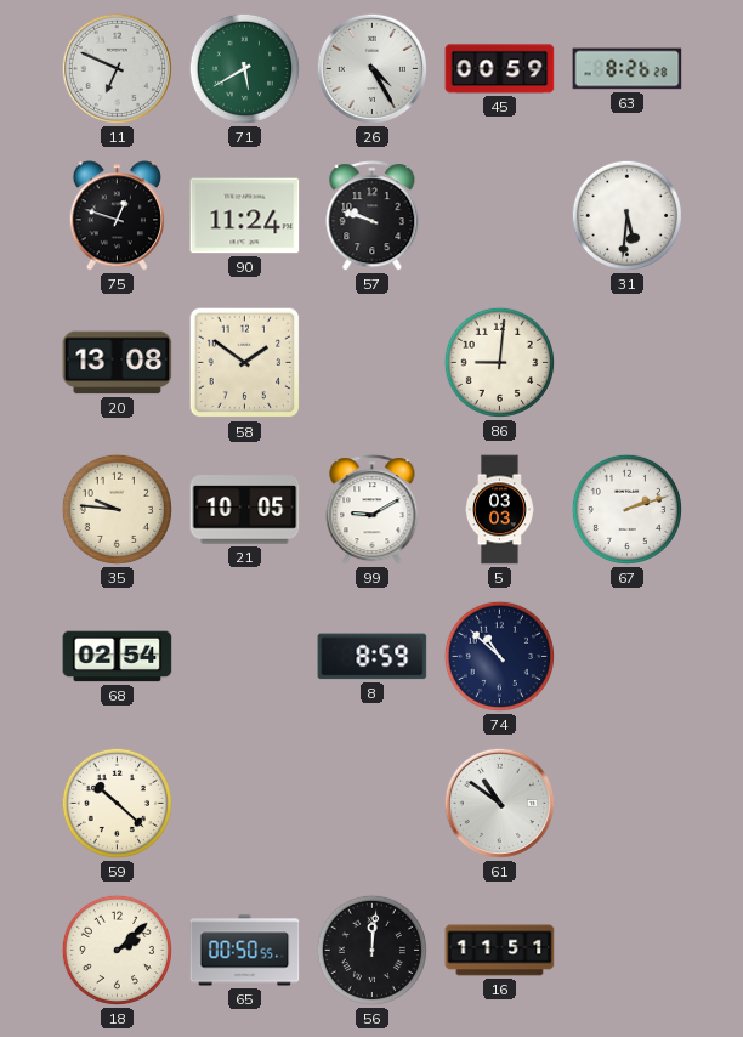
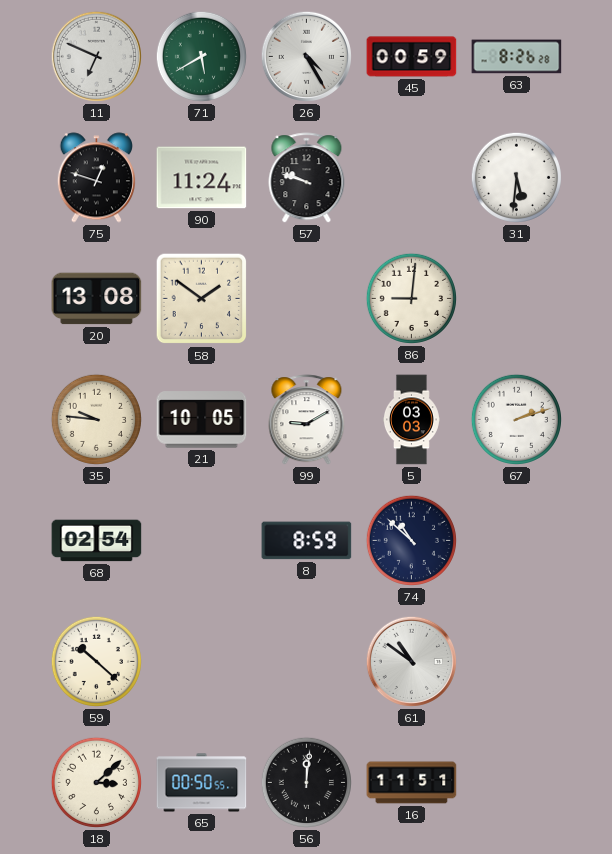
18: 2:08 -> 3:08
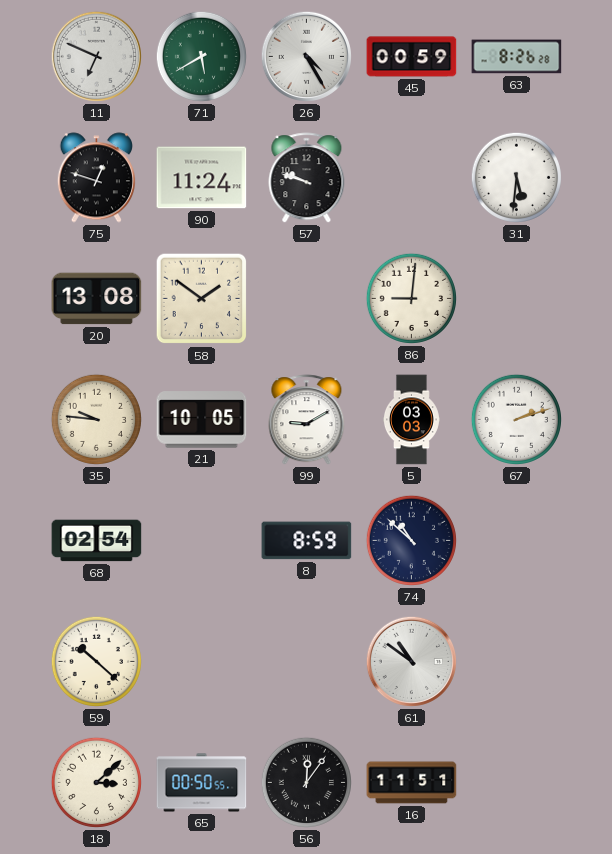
56: 12:01 -> 12:06
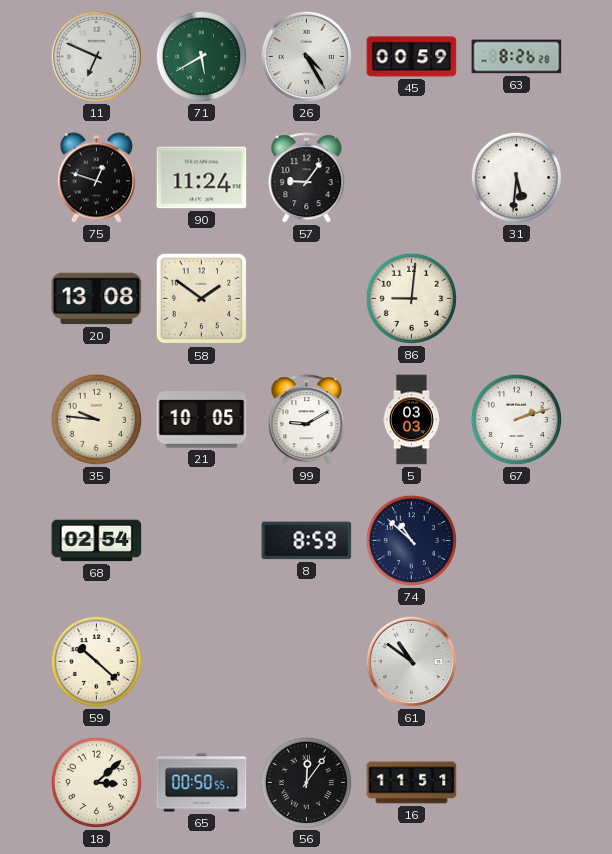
57: 9:48 -> 9:06
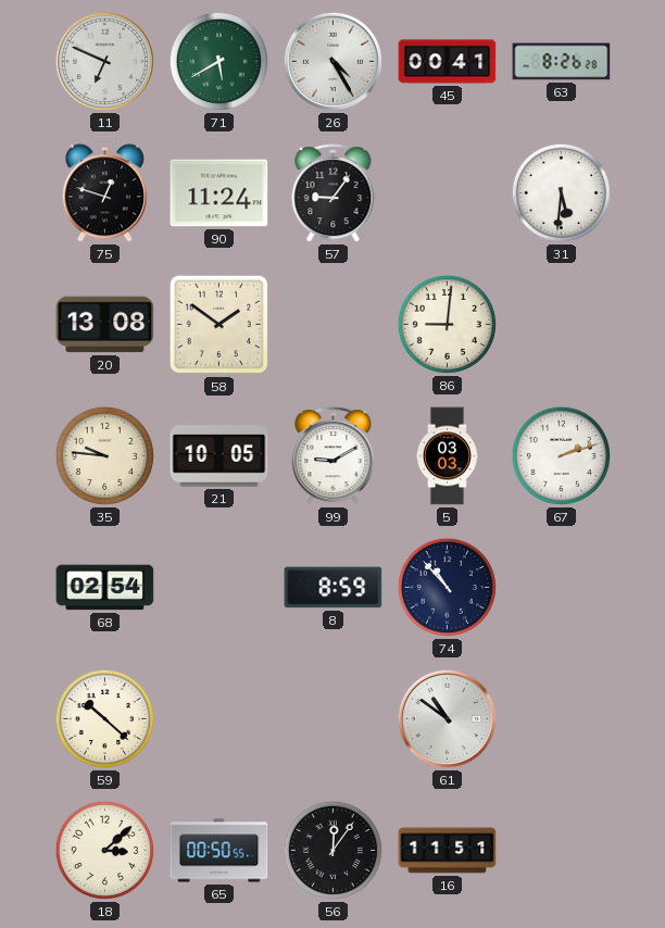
45: 00:59 -> 00:41
74: 10:52 -> 10:53
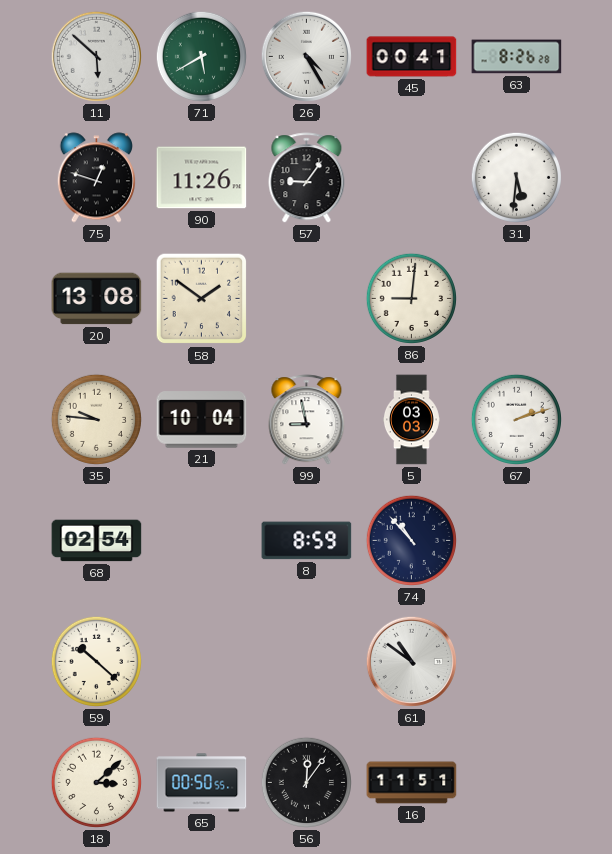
11: 6:49 -> 5:52
90: 11:24 -> 11:26
21: 10:05 -> 10:04
99: 9:10 -> 8:58
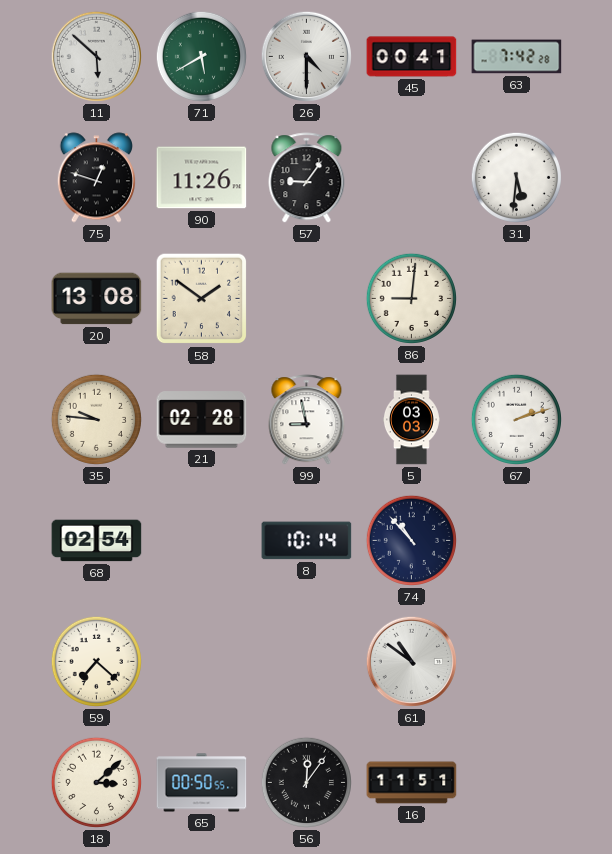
26: 4:25 -> 4:30
63: 8:26 -> 7:42
21: 10:04 -> 02:28
8: 8:59 -> 10:14
59: 10:22 -> 7:22
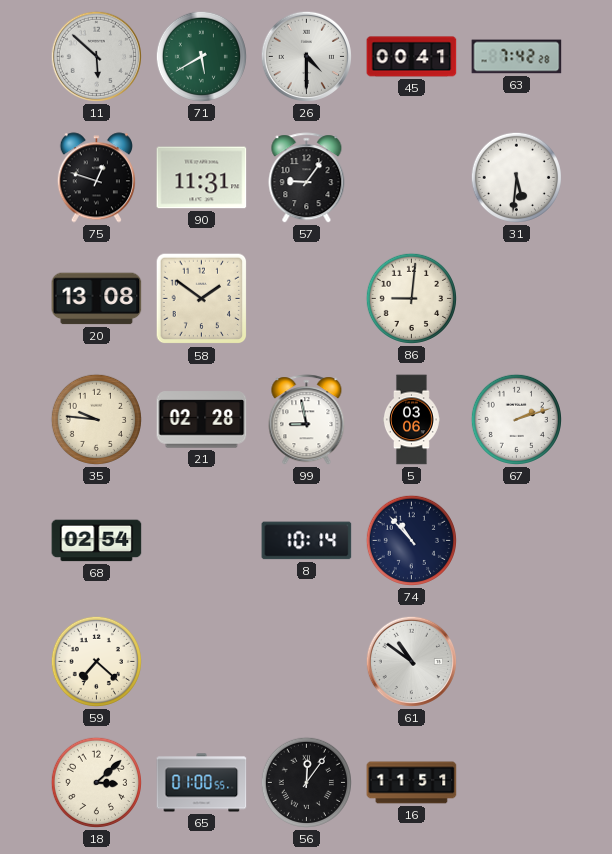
90: 11:26 -> 11:31
5: 03:03 -> 03:06
65: 00:50 -> 01:00
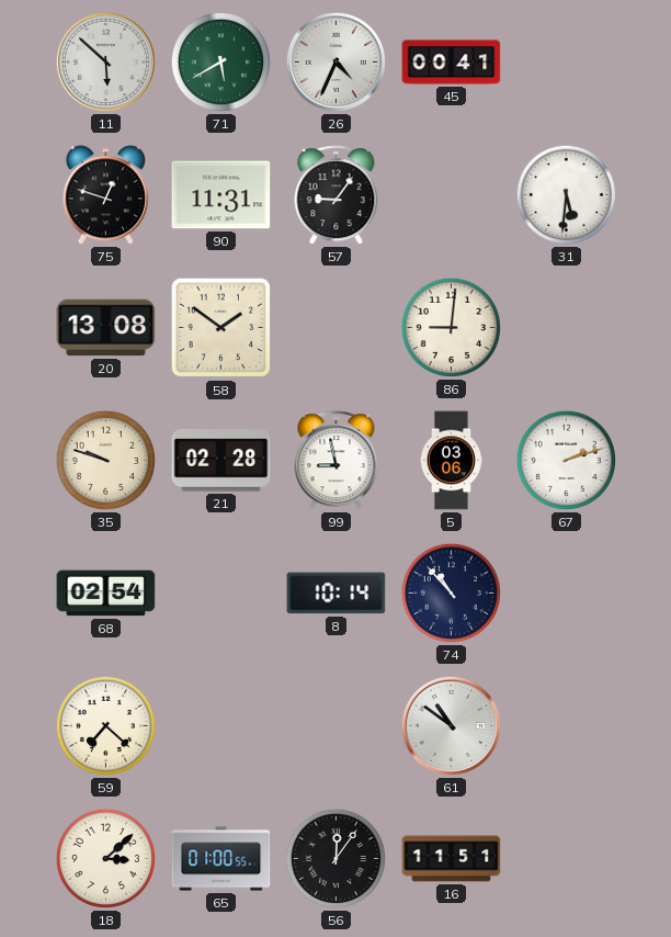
26: 4:30 -> 4:34
63: 7:42 -> none
35: 9:46 -> 9:48
